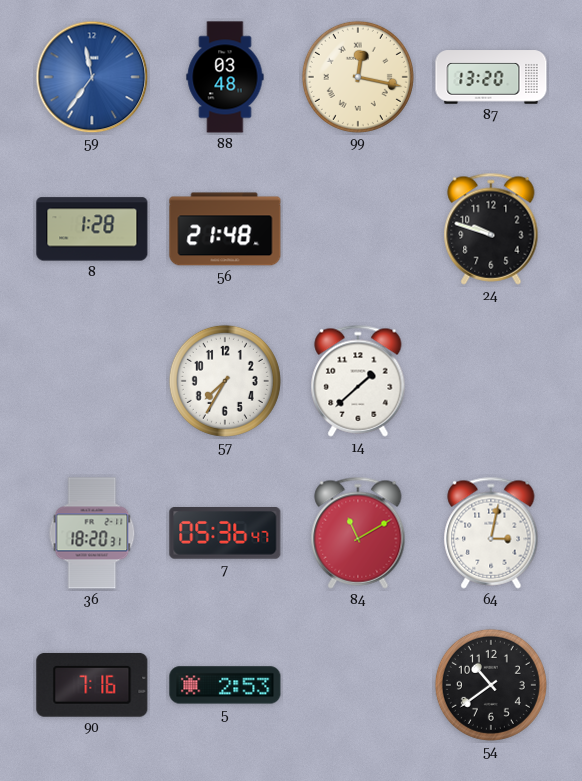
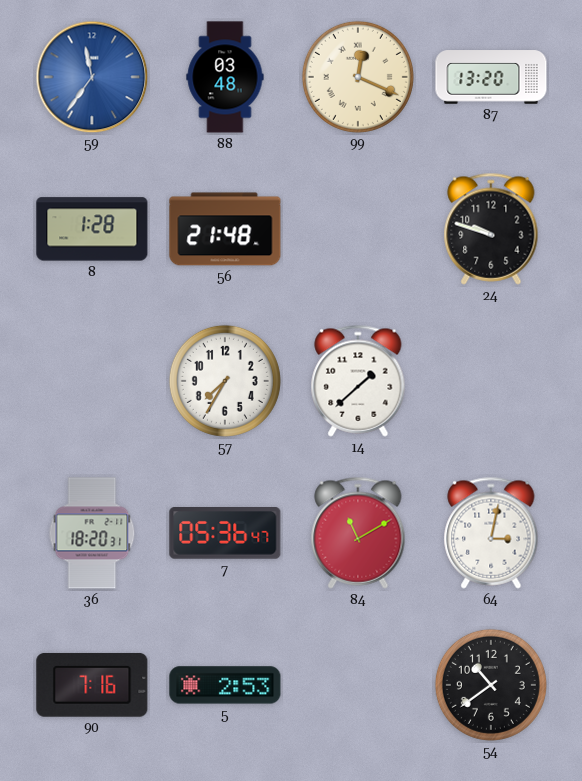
99: 12:17 -> 12:19
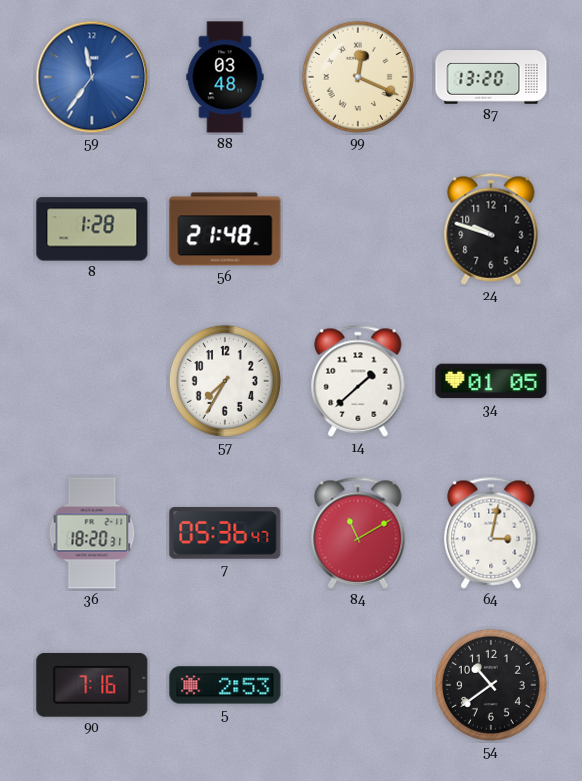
34: none -> 01:05
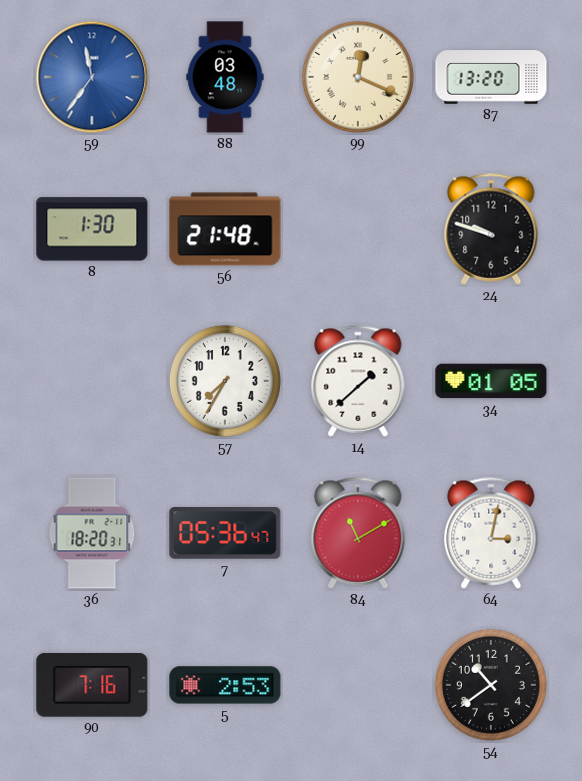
8: 1:28 -> 1:30
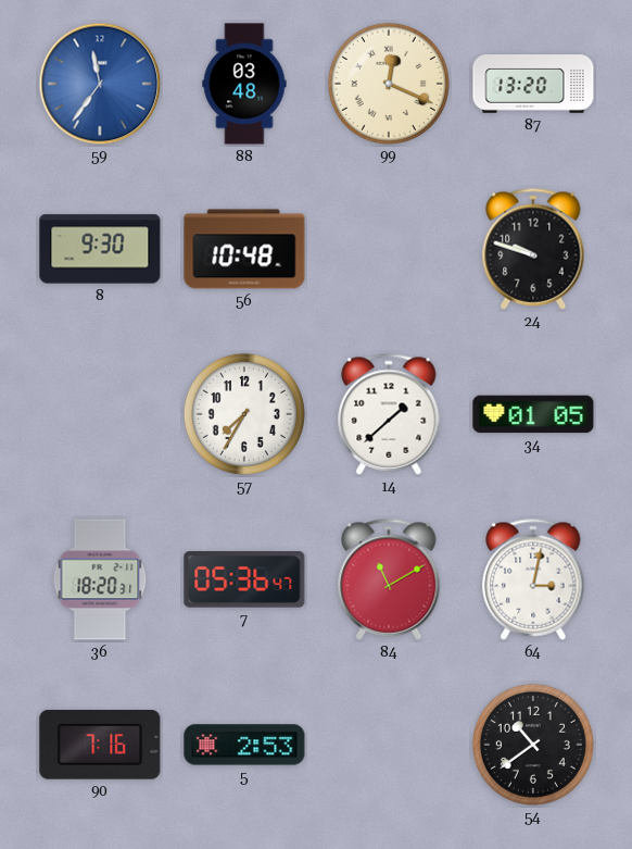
8: 1:30 -> 9:30
56: 21:48 -> 10:48
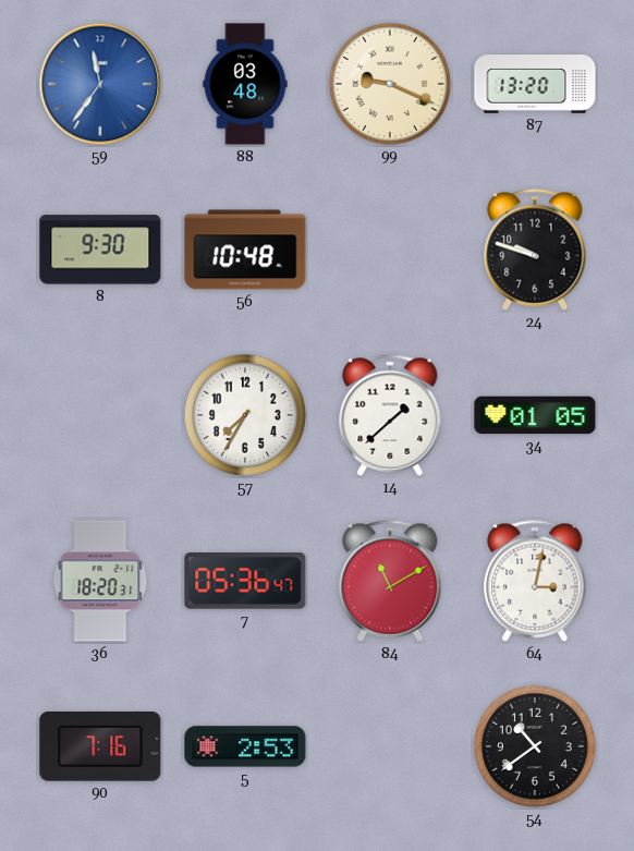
99: 12:19 -> 9:19
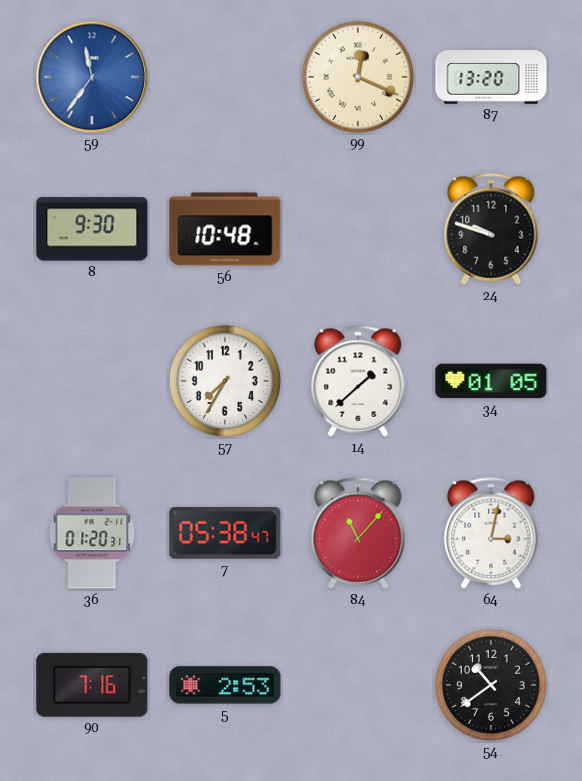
88: 03:48 -> none
99: 9:19 -> 12:19
36: 18:20 -> 01:20
7: 05:36 -> 05:38
84: 11:10 -> 11:07
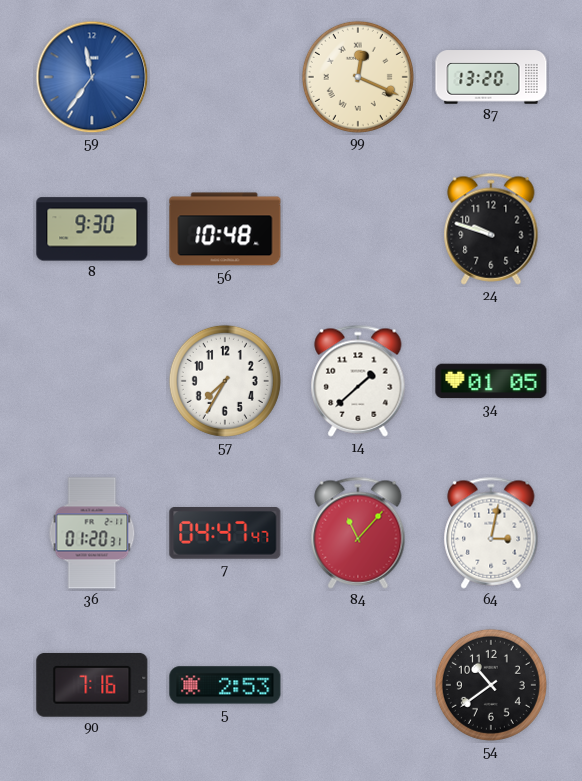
7: 05:38 -> 04:47
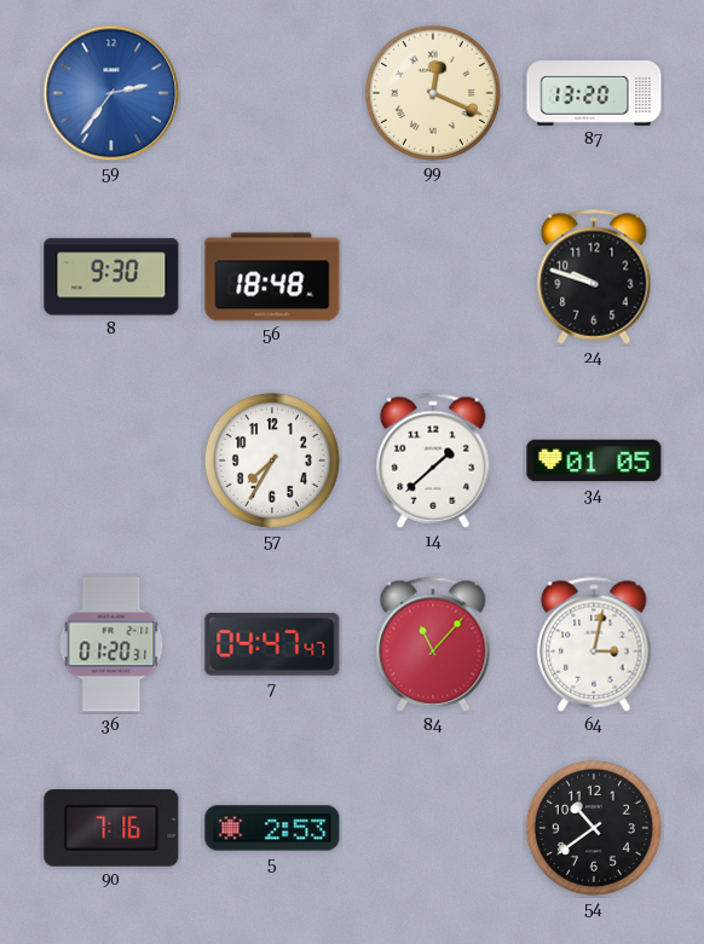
59: 11:36 -> 2:36
56: 10:48 -> 18:48
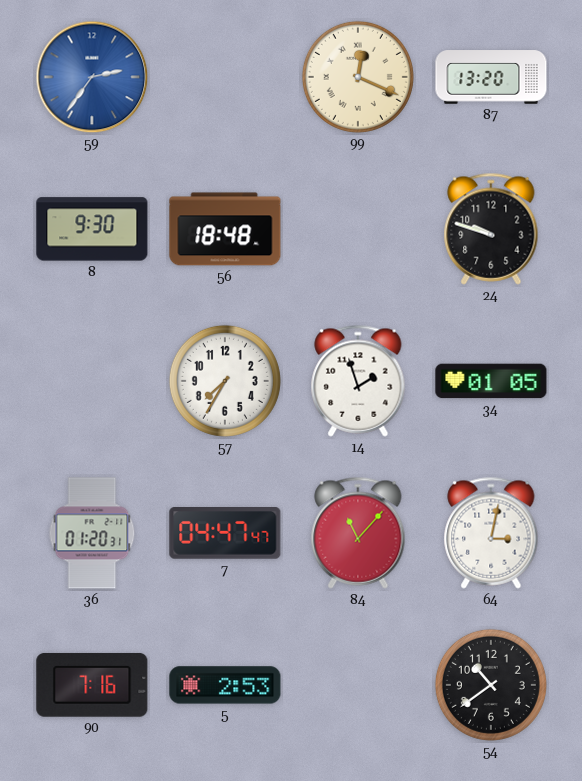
14: 1:38 -> 1:57
